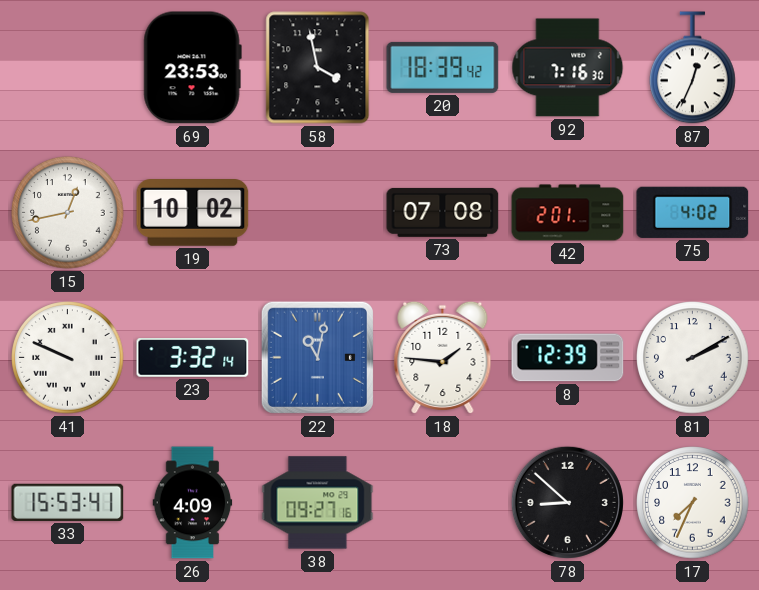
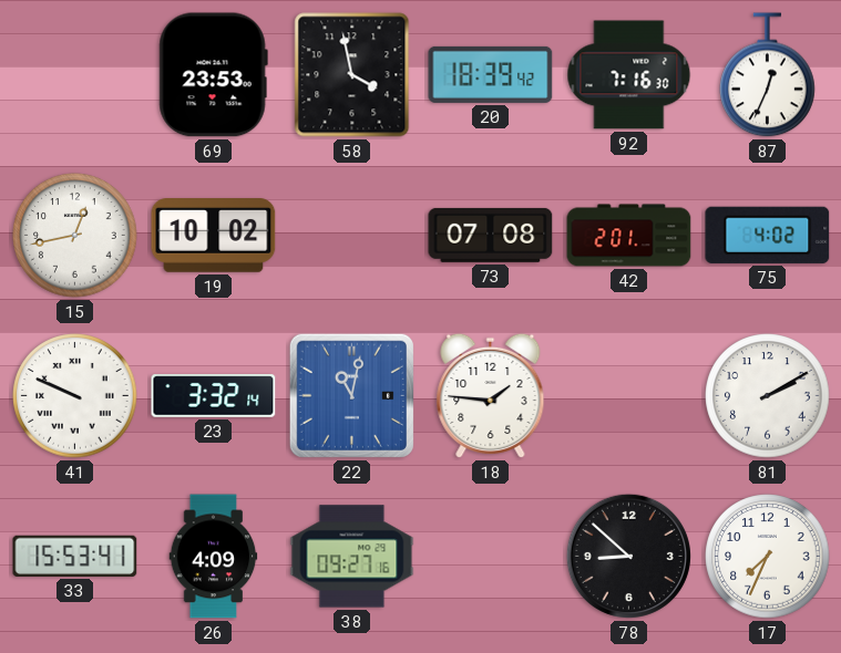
8: 12:39 -> none
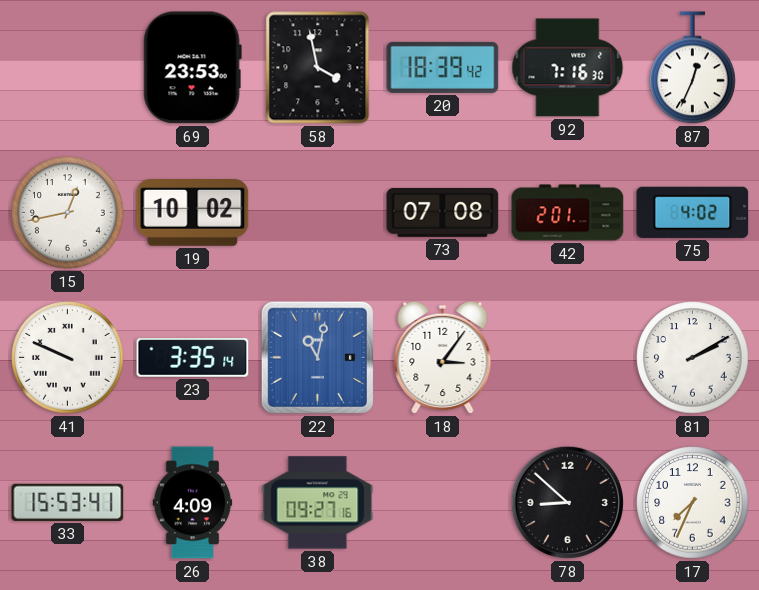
23: 3:32 -> 3:35
18: 1:46 -> 3:06
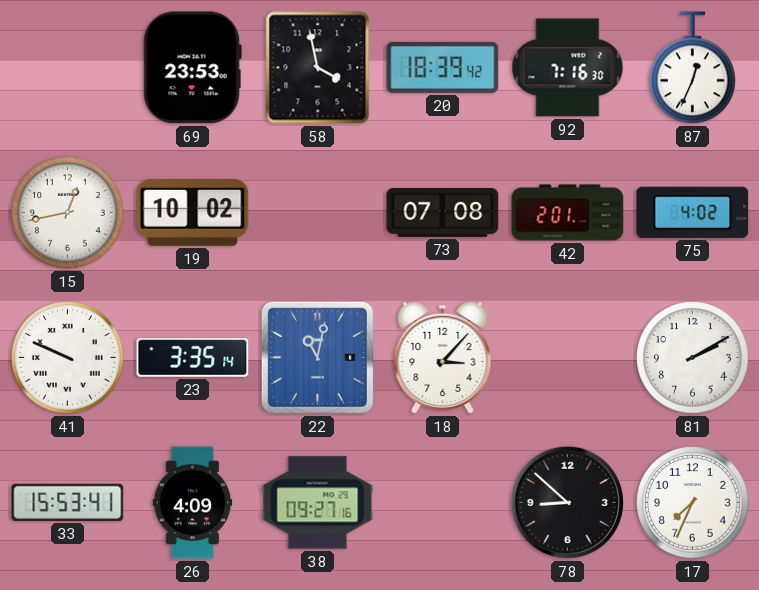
18: 3:06 -> 3:07
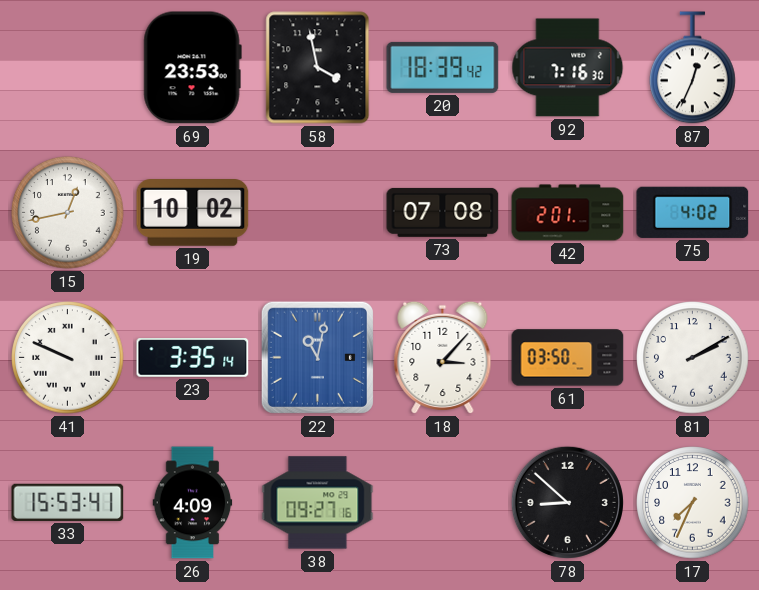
61: none -> 03:50
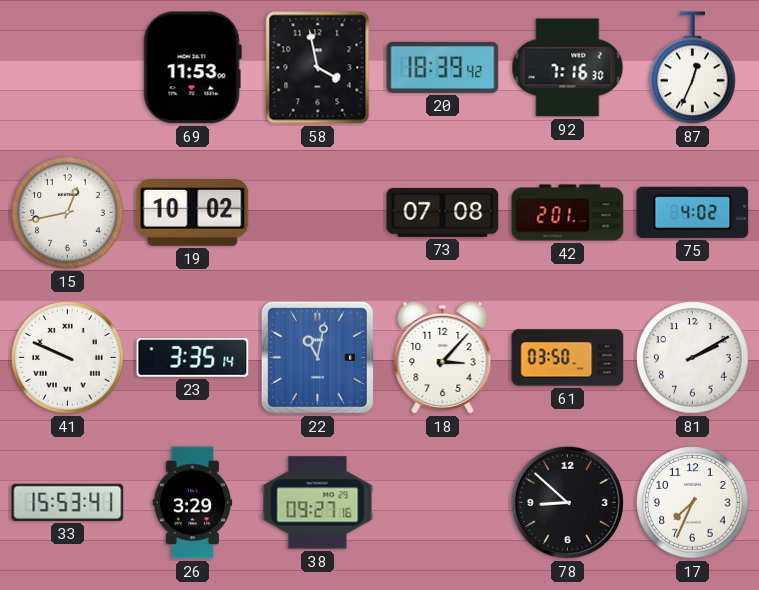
69: 23:53 -> 11:53
26: 4:09 -> 3:29
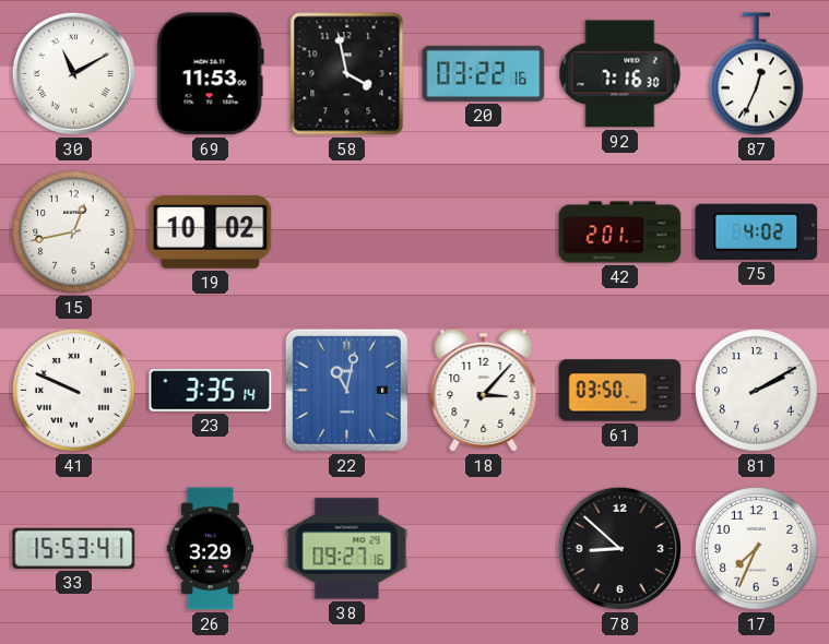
30: none -> 11:10
20: 18:39 -> 03:22
73: 07:08 -> none
